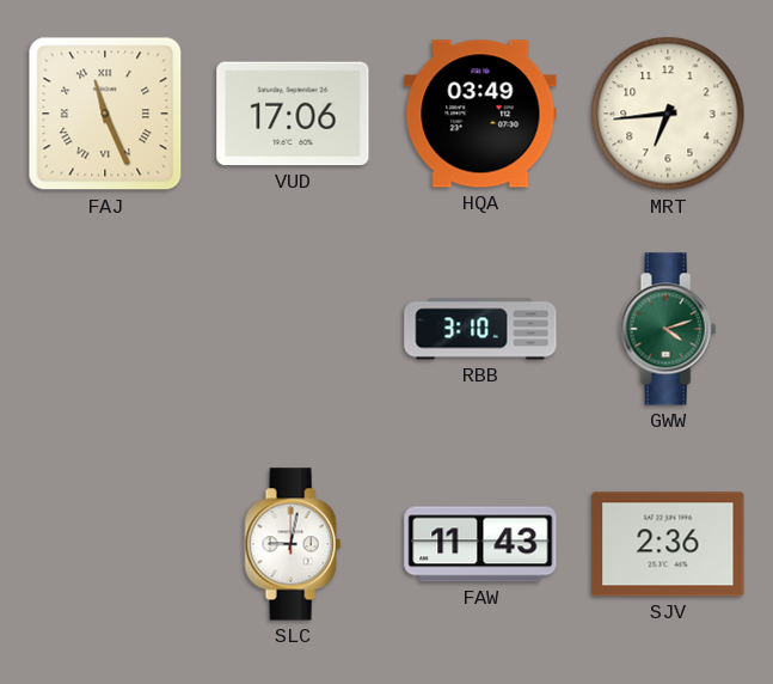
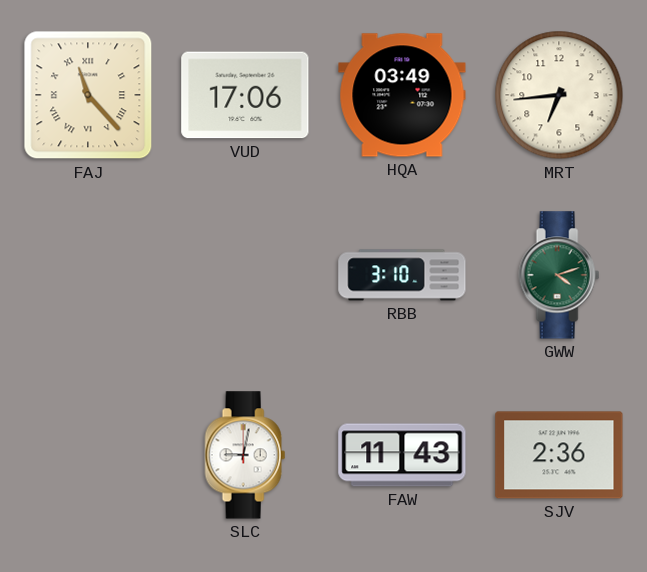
FAJ: 11:26 -> 11:23
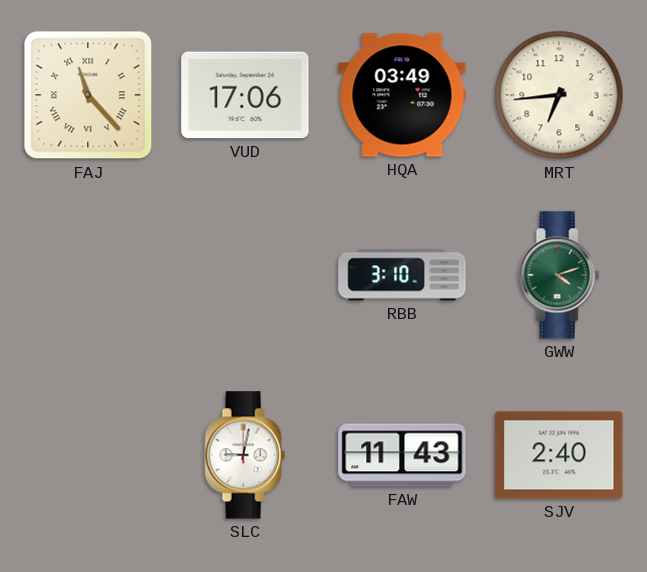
SJV: 2:36 -> 2:40
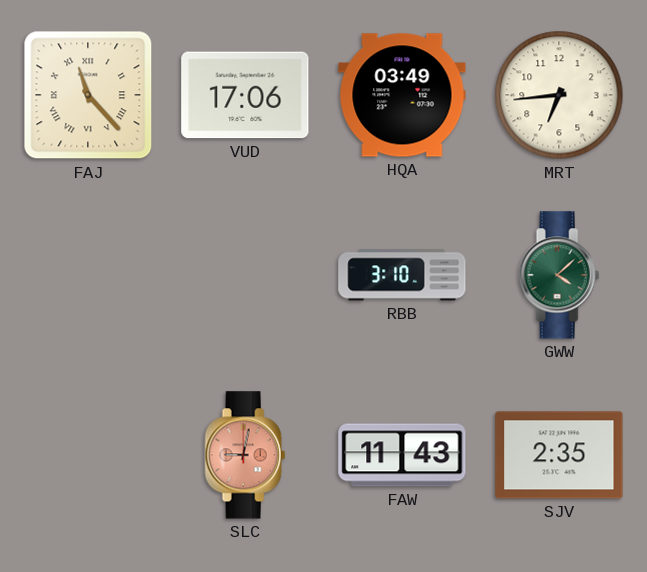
GWW: 4:12 -> 4:08
SLC dial: white -> salmon
SJV: 2:40 -> 2:35
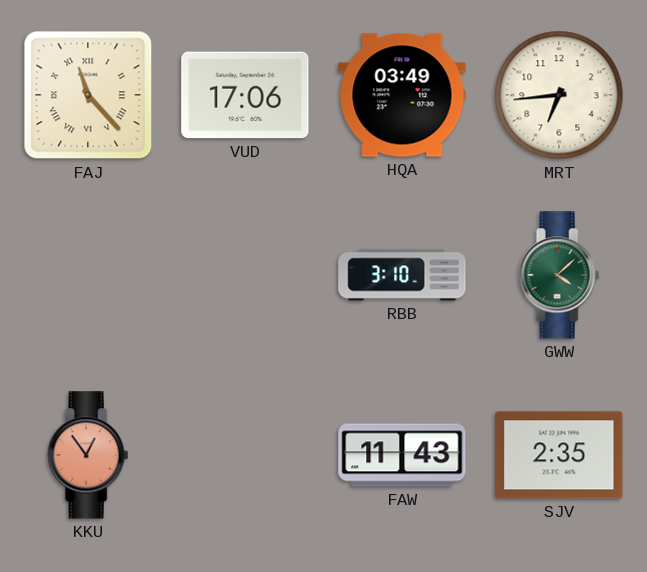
KKU: none -> 12:54
SLC: 9:02 -> none
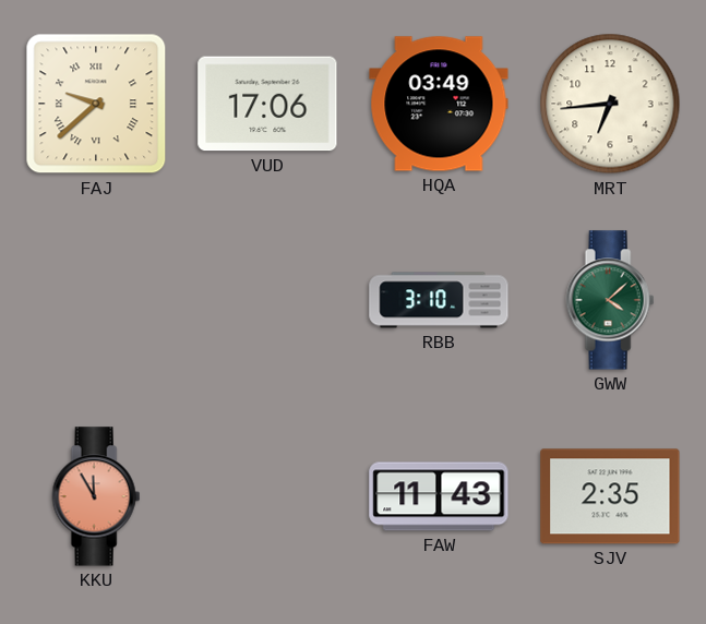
FAJ: 11:23 -> 9:38
KKU: 12:54 -> 11:55
